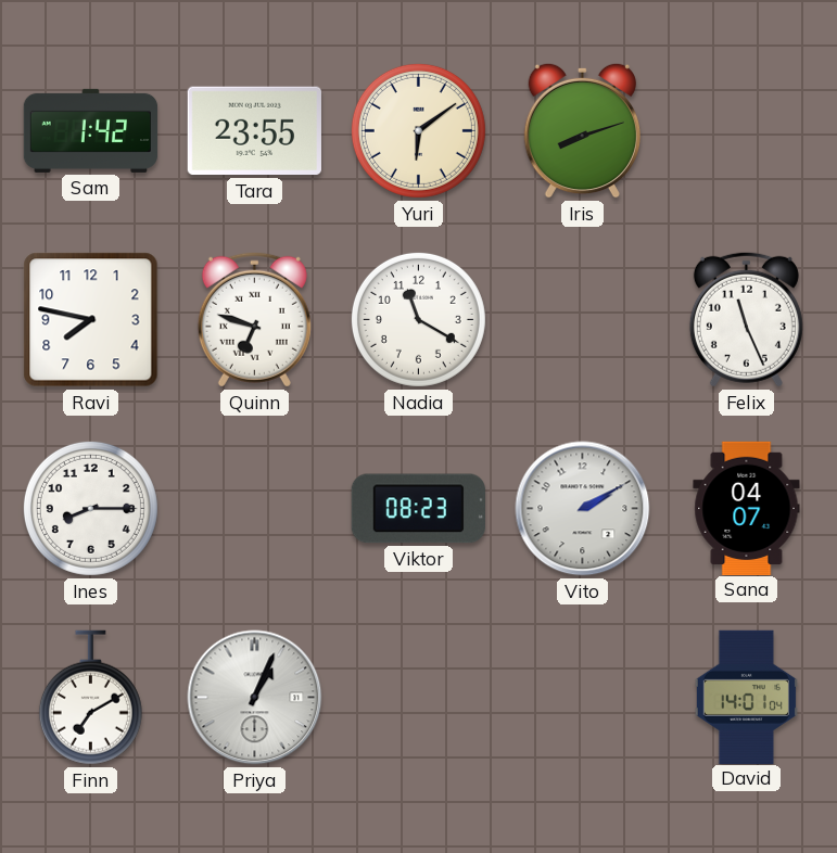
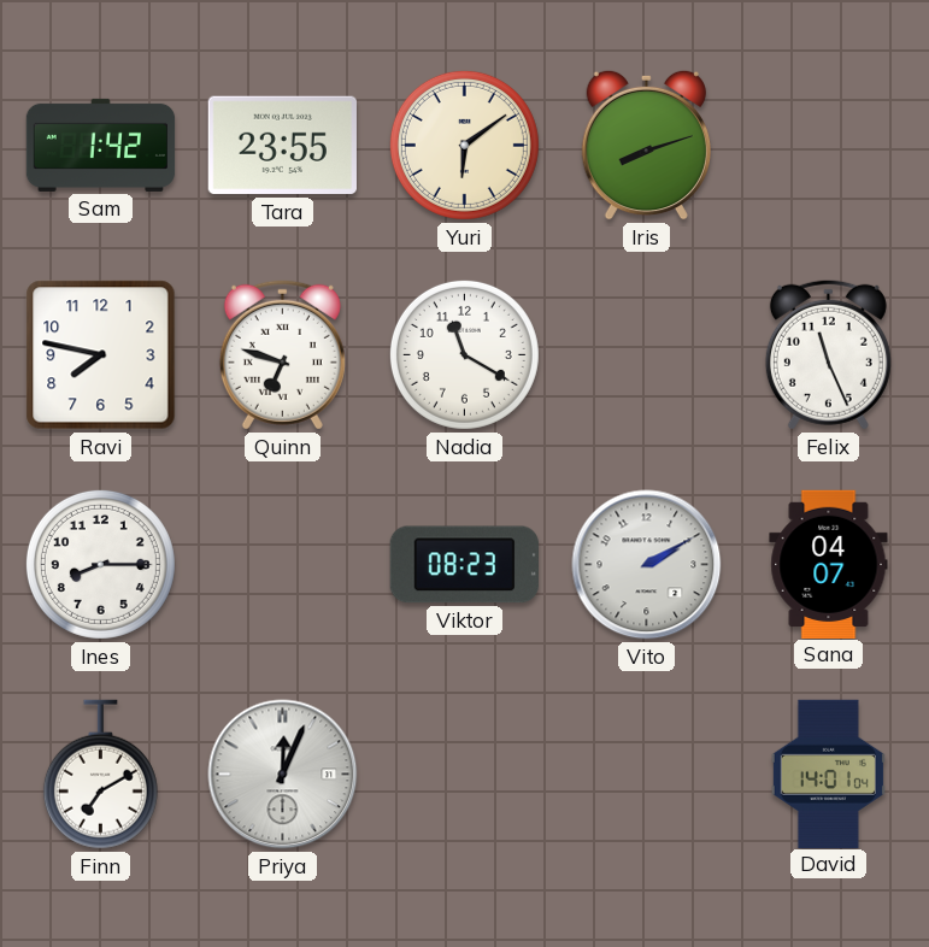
Priya: 1:04 -> 12:04
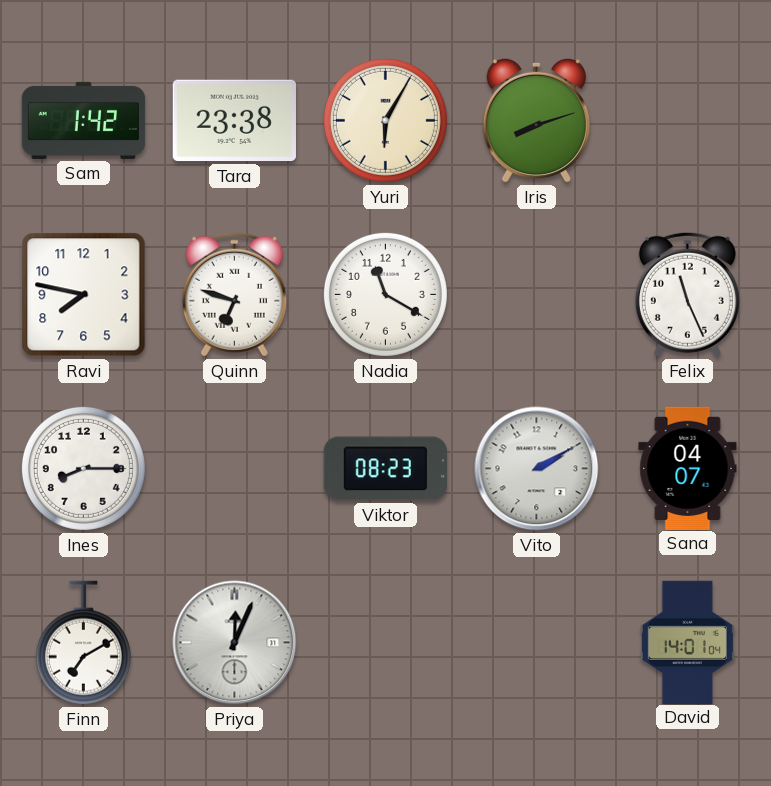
Tara: 23:55 -> 23:38
Yuri: 6:09 -> 6:05
